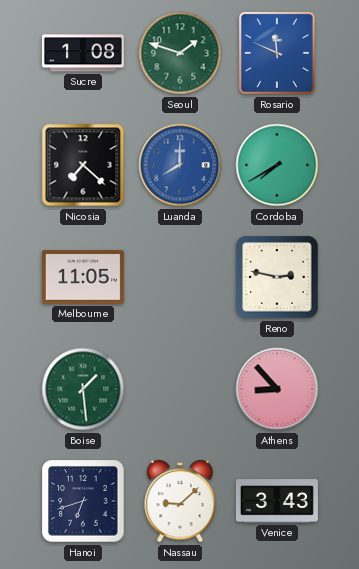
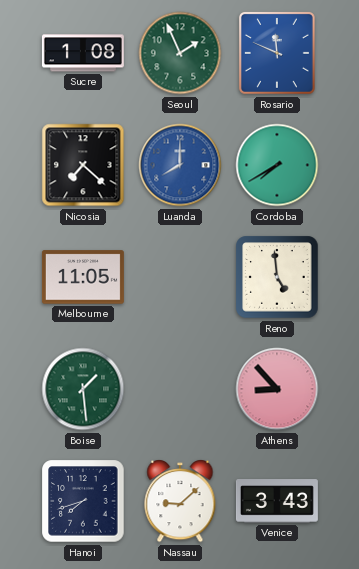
Seoul: 1:48 -> 1:56
Reno: 2:47 -> 4:59
Hanoi: 6:42 -> 7:42
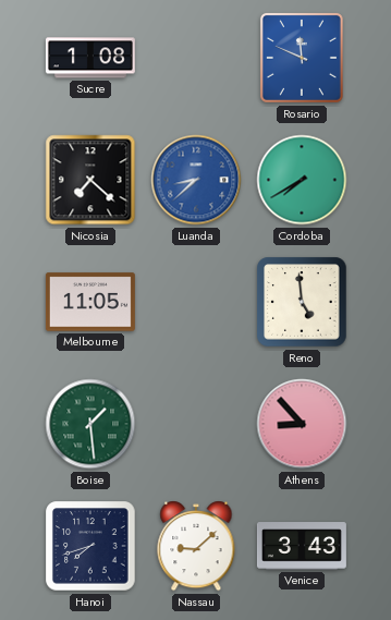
Seoul: 1:56 -> none
Luanda: 8:00 -> 8:38
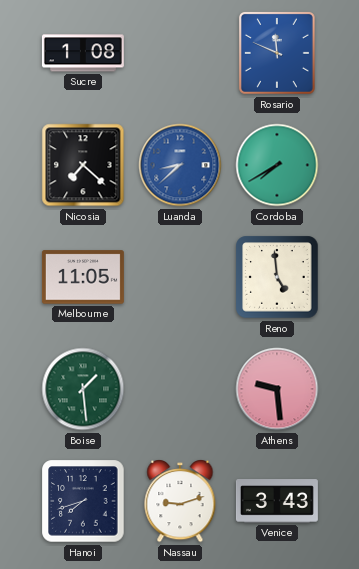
Athens: 8:53 -> 9:29
Nassau: 9:08 -> 9:12
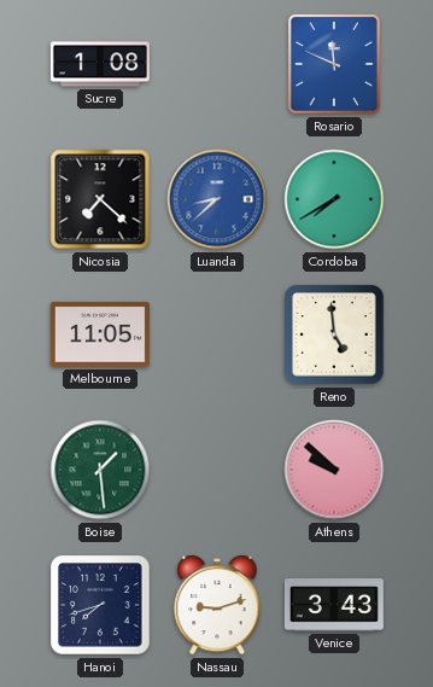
Athens: 9:29 -> 9:52
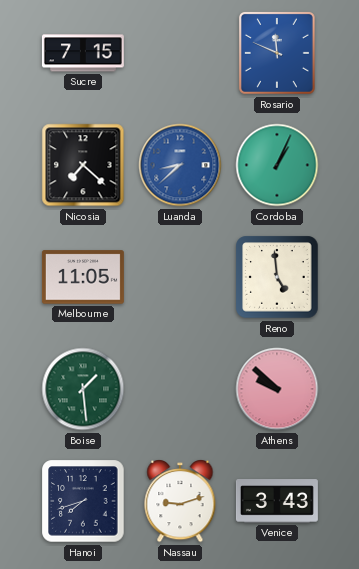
Sucre: 1:08 -> 7:15
Cordoba: 7:40 -> 1:04
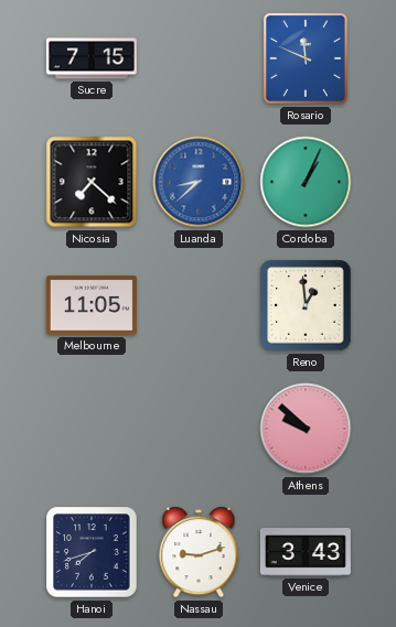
Reno: 4:59 -> 12:59
Boise: 1:29 -> none
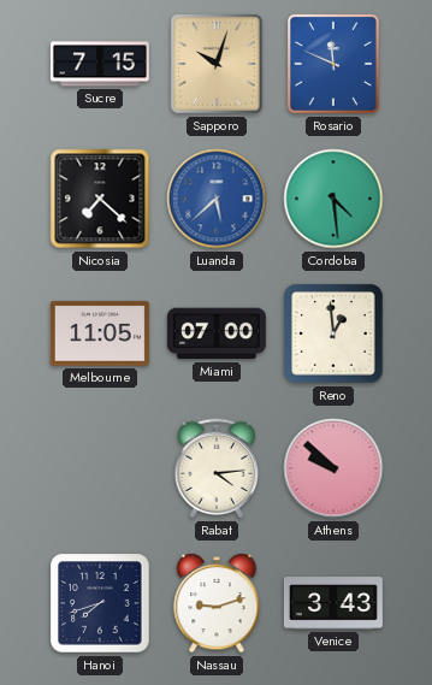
Sapporo: none -> 10:03
Luanda: 8:38 -> 5:38
Cordoba: 1:04 -> 4:29
Miami: none -> 07:00
Rabat: none -> 4:14
